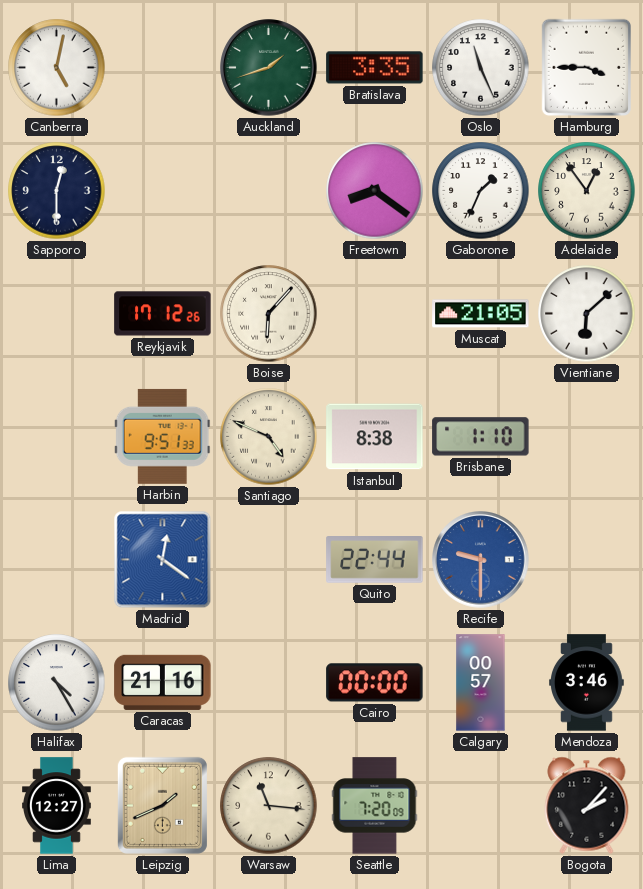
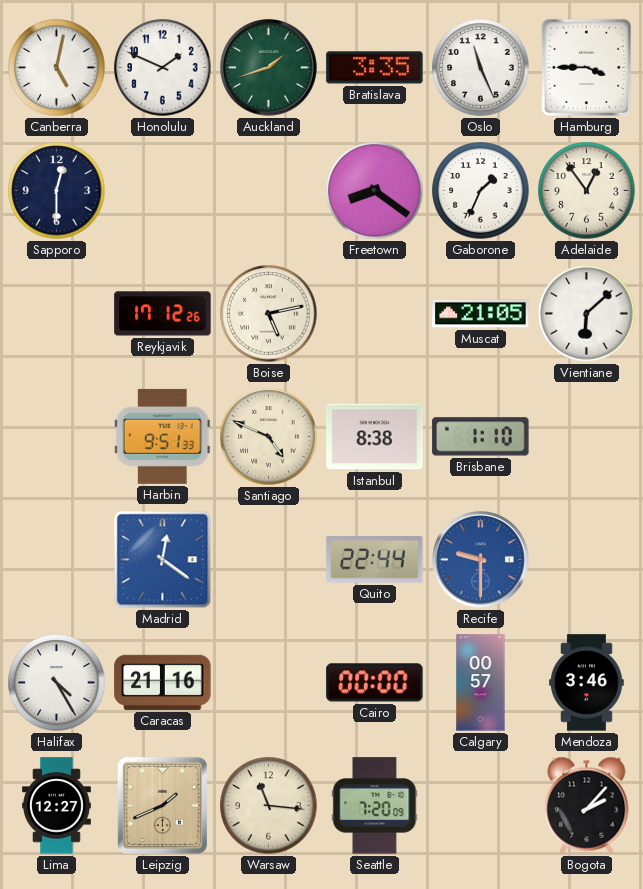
Honolulu: none -> 1:49
Boise: 6:07 -> 5:13
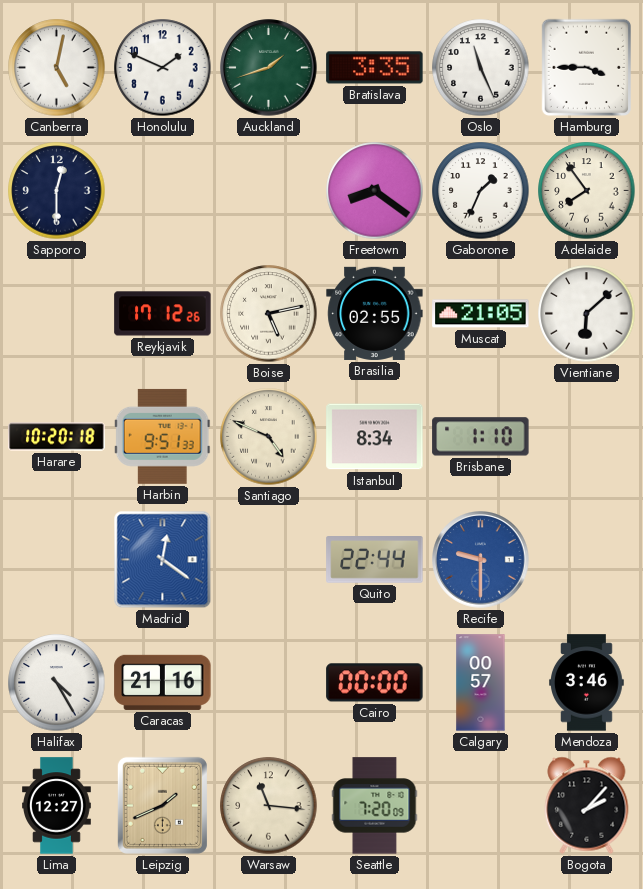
Adelaide: 12:54 -> 7:54
Brasilia: none -> 02:55
Harare: none -> 10:20
Istanbul: 8:38 -> 8:34
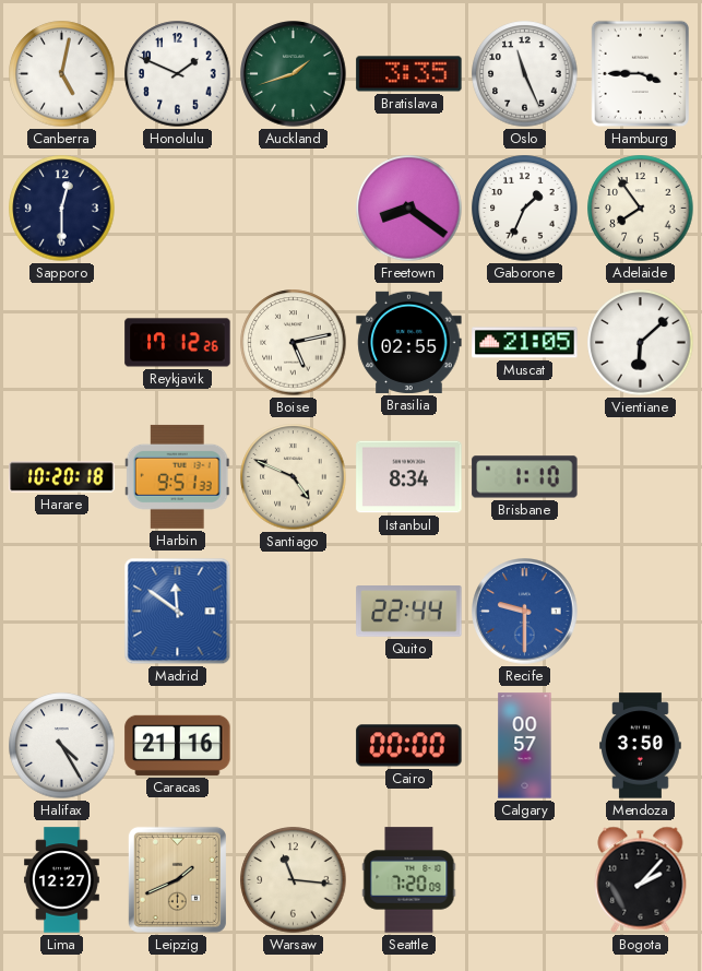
Madrid: 12:21 -> 11:51
Mendoza: 3:46 -> 3:50
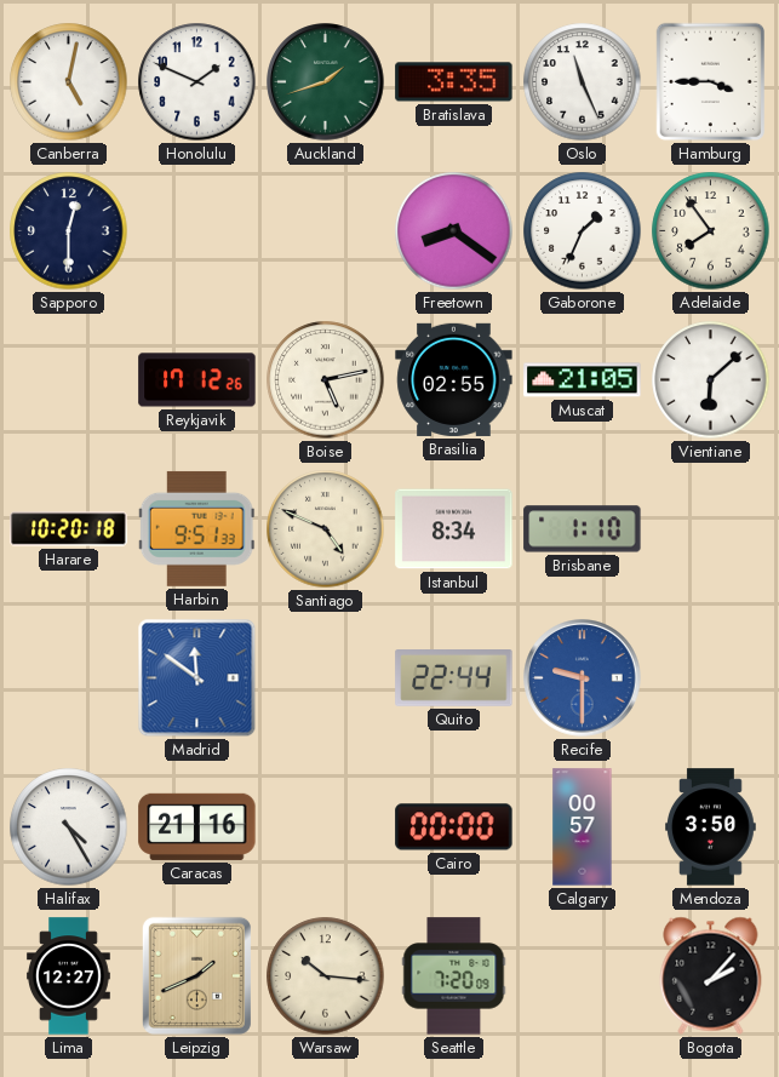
Warsaw: 11:16 -> 10:16
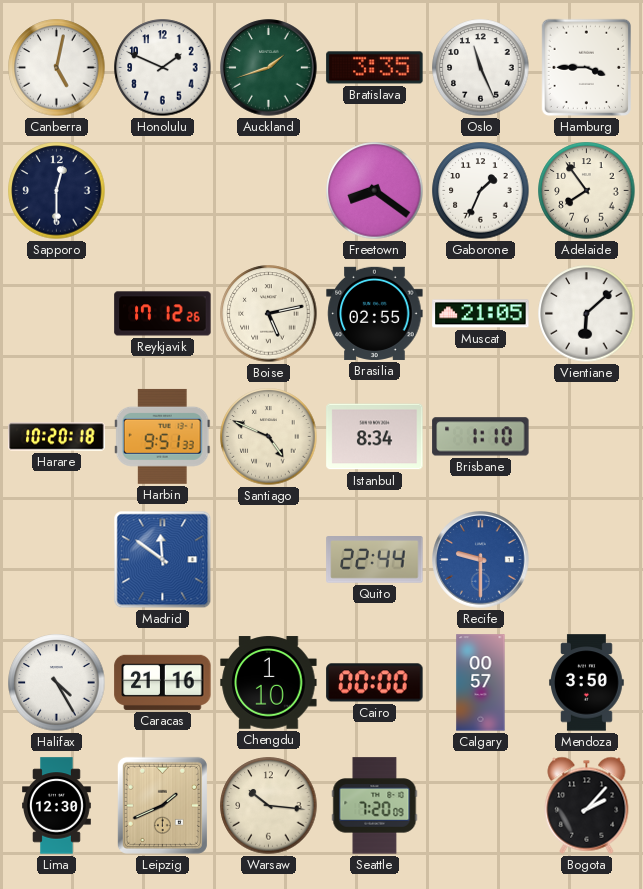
Chengdu: none -> 1:10
Lima: 12:27 -> 12:30
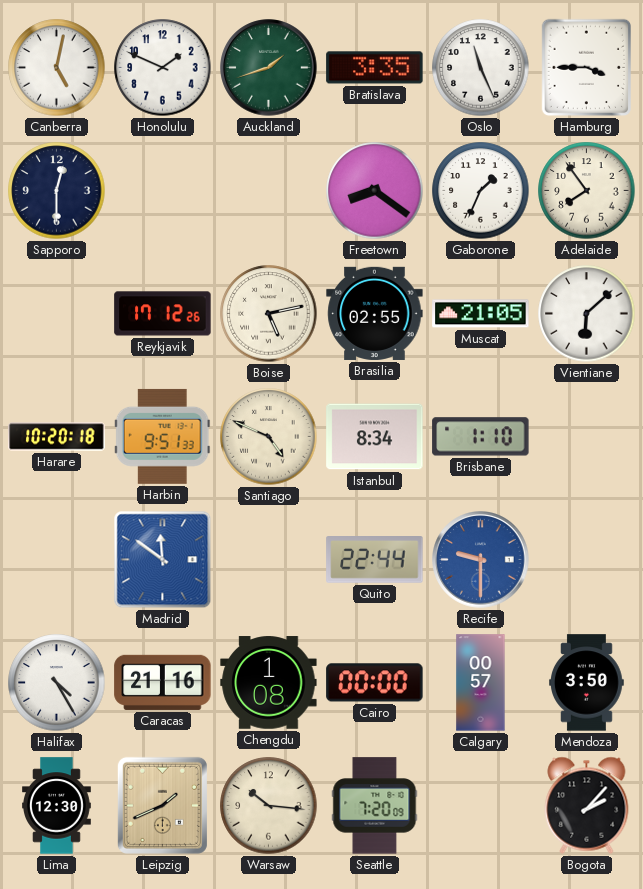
Chengdu: 1:10 -> 1:08
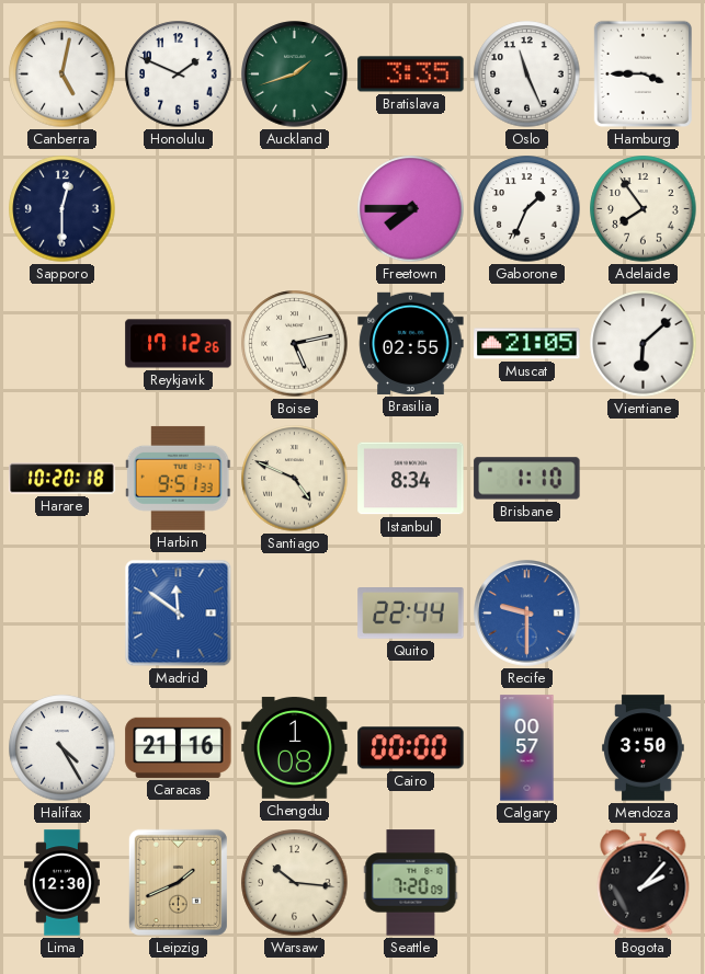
Freetown: 8:21 -> 7:45
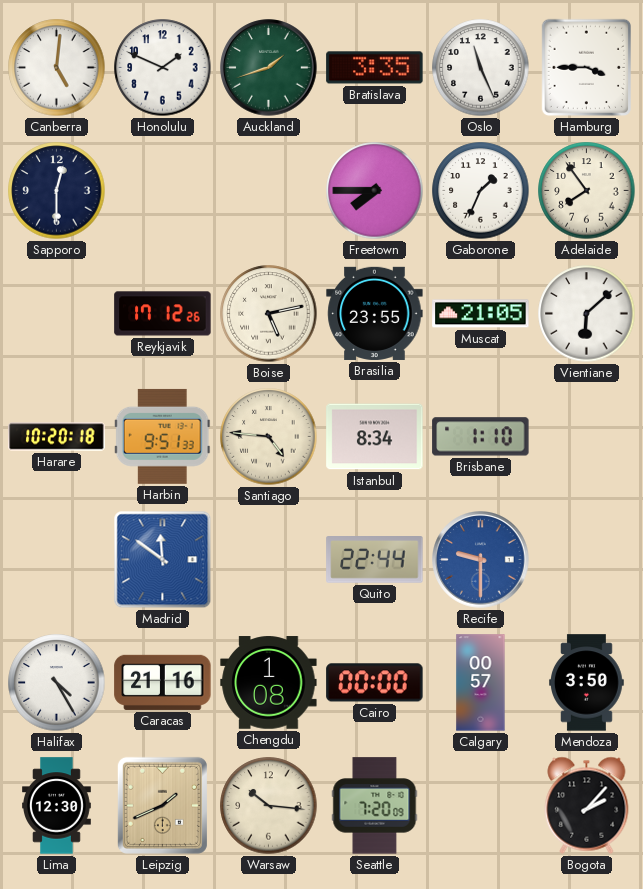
Canberra: 5:02 -> 5:01
Brasilia: 02:55 -> 23:55
Santiago: 4:49 -> 4:46
